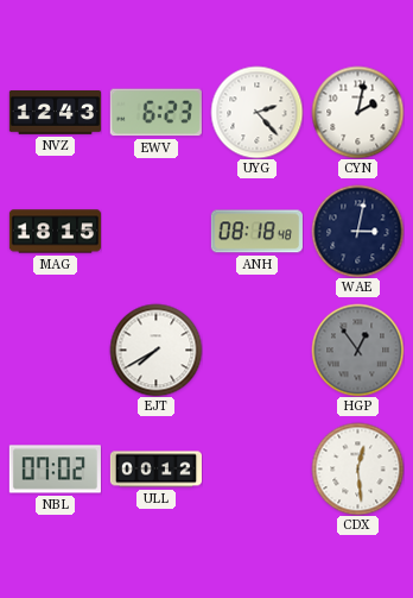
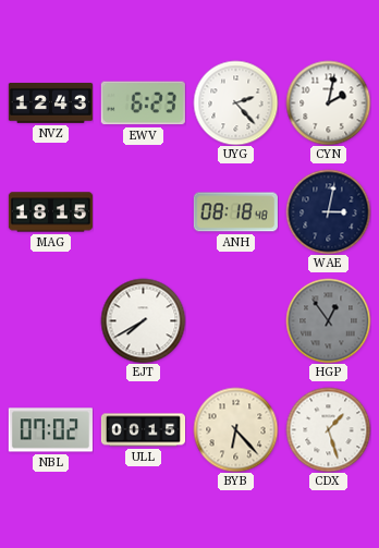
ULL: 00:12 -> 00:15
BYB: none -> 6:23
CDX: 12:29 -> 1:27
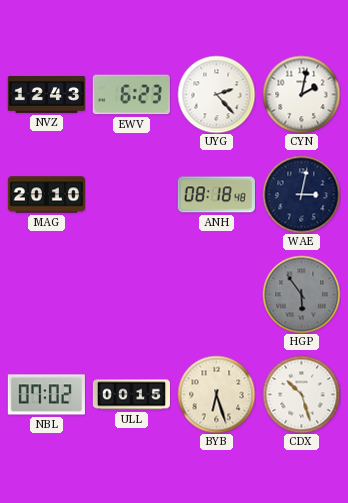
MAG: 18:15 -> 20:10
EJT: 7:40 -> none
HGP: 12:54 -> 5:54
BYB: 6:23 -> 6:27
CDX: 1:27 -> 10:27
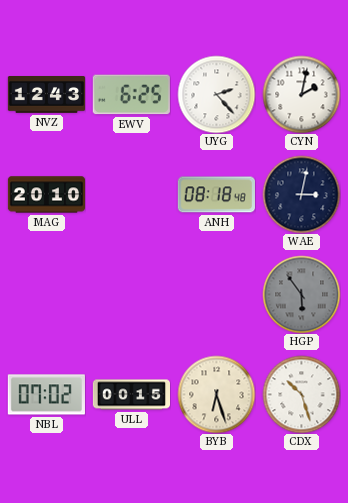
EWV: 6:23 -> 6:25
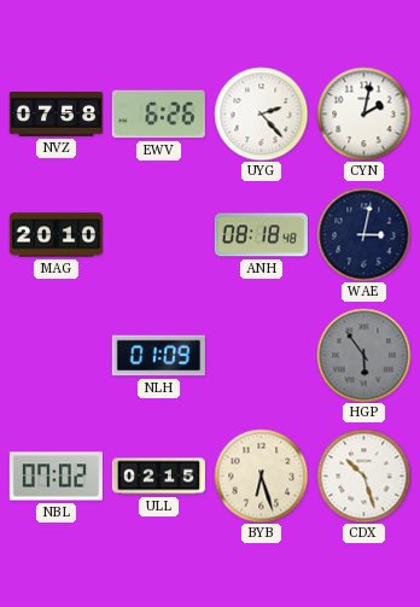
NVZ: 12:43 -> 07:58
EWV: 6:25 -> 6:26
NLH: none -> 01:09
ULL: 00:15 -> 02:15
